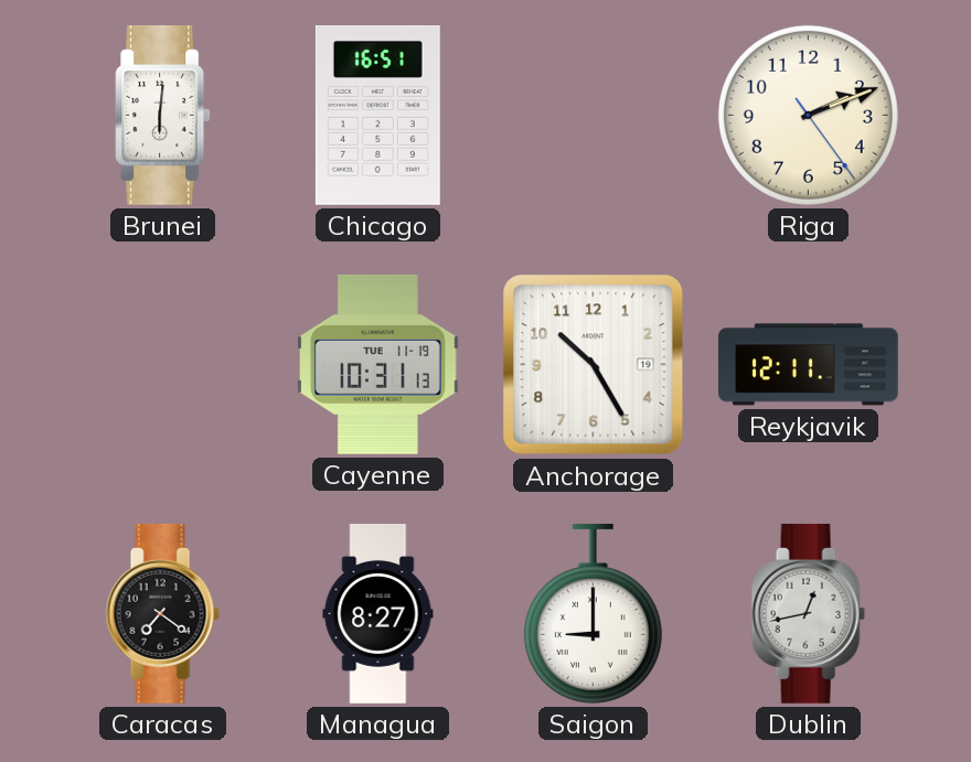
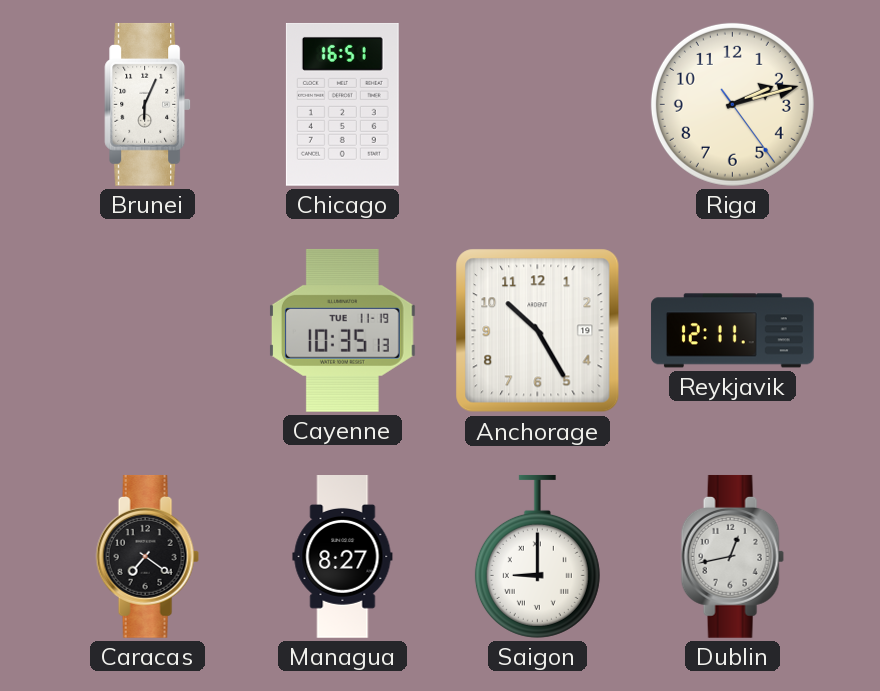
Brunei: 6:01 -> 6:04
Riga: 2:11 -> 2:12
Cayenne: 10:31 -> 10:35
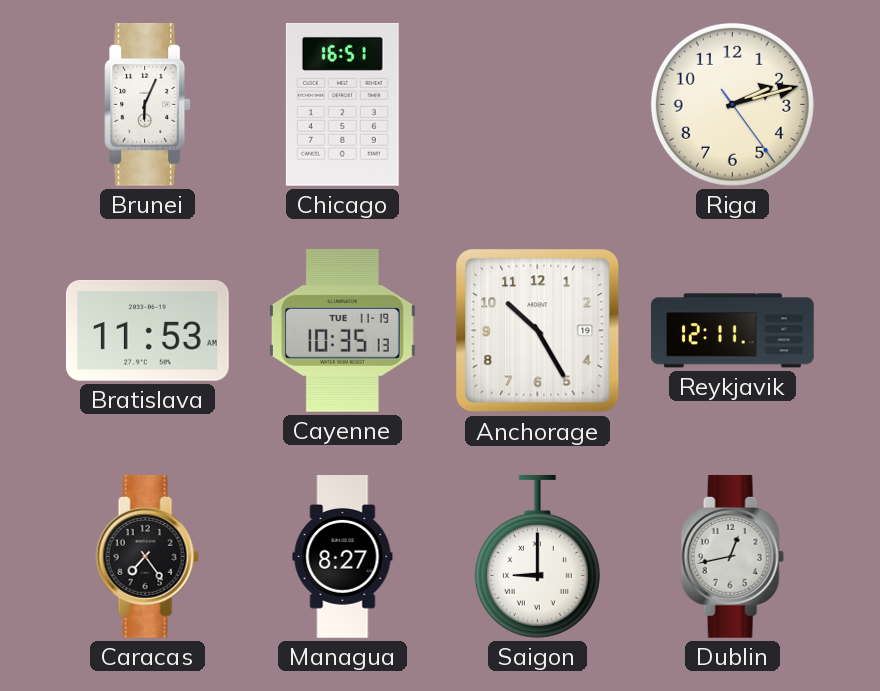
Bratislava: none -> 11:53
Caracas: 7:21 -> 7:24
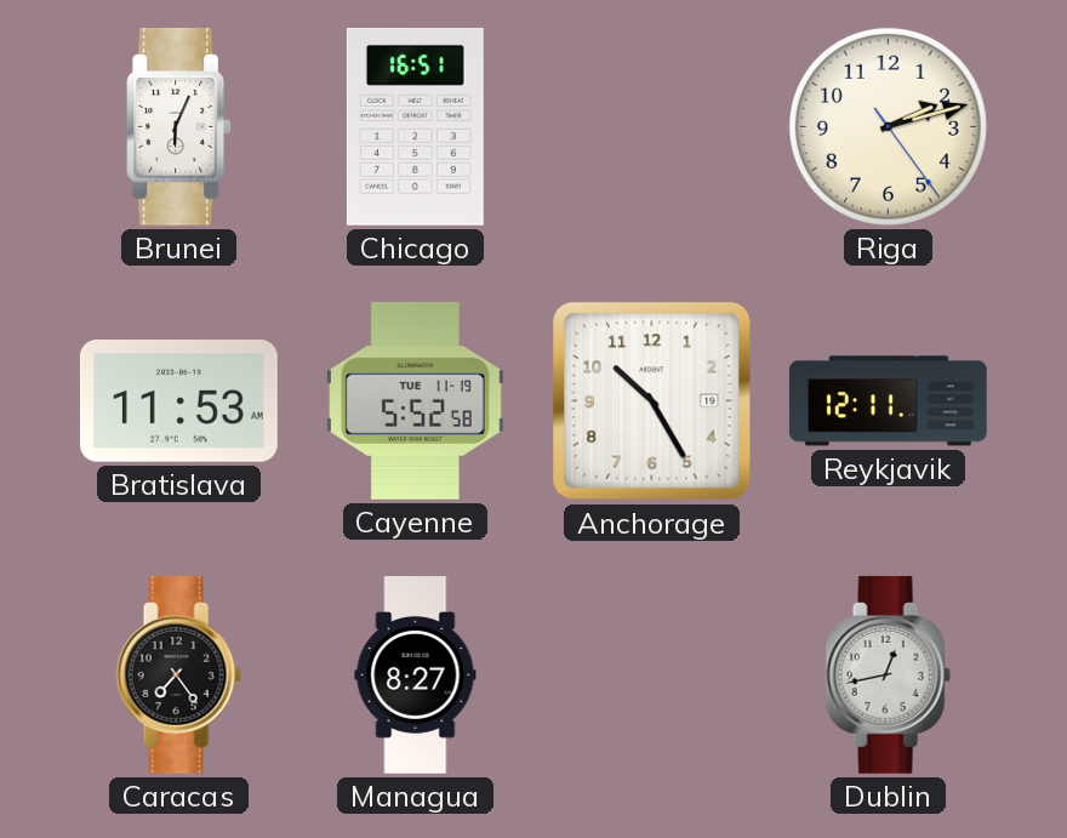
Cayenne: 10:35 -> 5:52
Saigon: 9:00 -> none
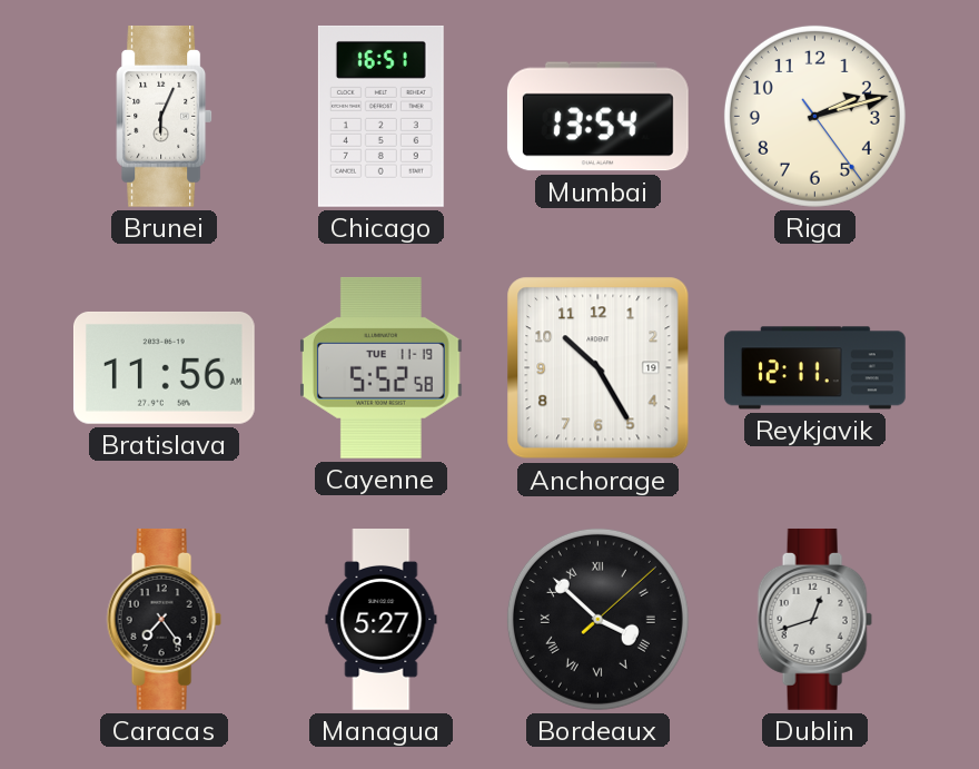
Mumbai: none -> 13:54
Bratislava: 11:53 -> 11:56
Managua: 8:27 -> 5:27
Bordeaux: none -> 3:52
Dublin: 12:43 -> 12:42
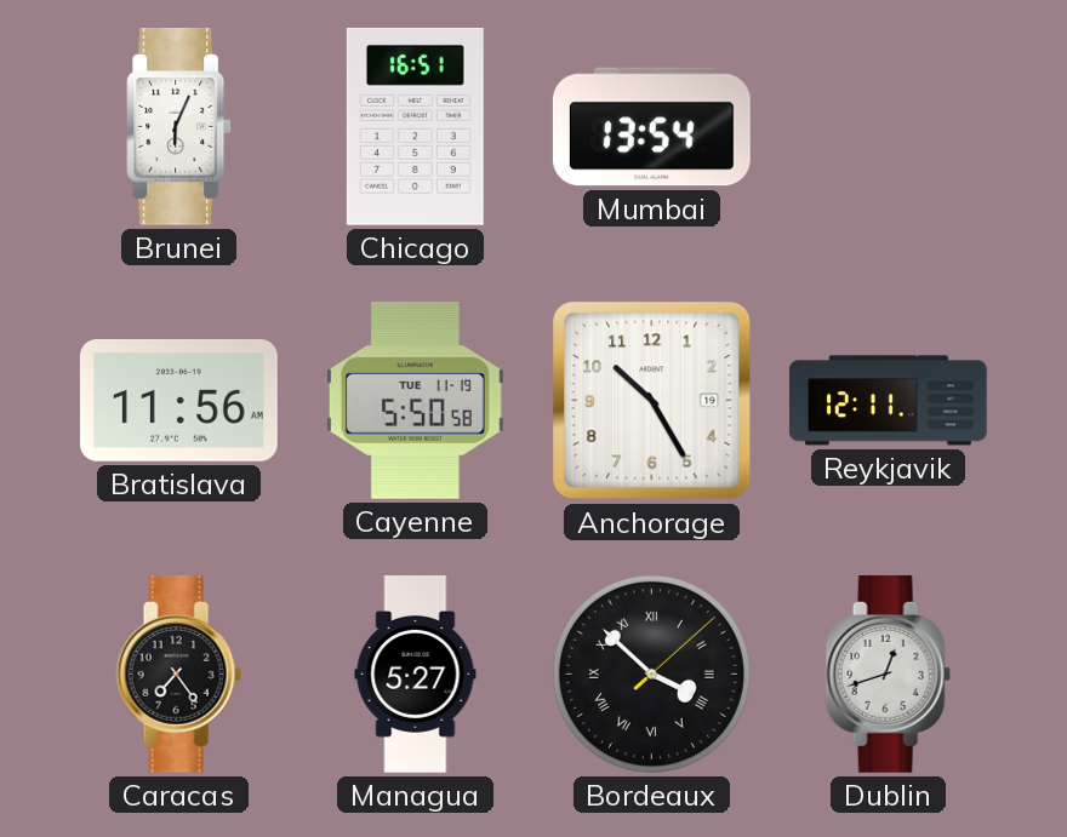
Riga: 2:12 -> none
Cayenne: 5:52 -> 5:50
